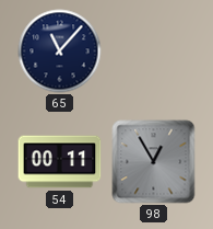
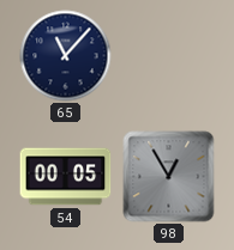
54: 00:11 -> 00:05
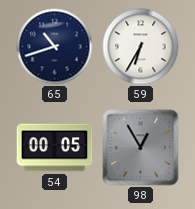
65: 11:07 -> 10:42
59: none -> 6:35
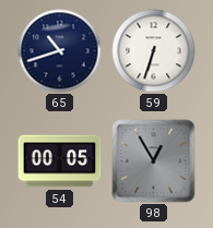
59: 6:35 -> 6:33
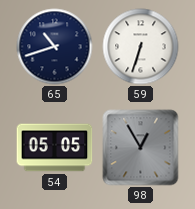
54: 00:05 -> 05:05
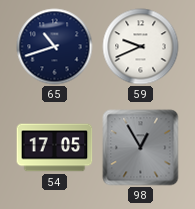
59: 6:33 -> 9:41
54: 05:05 -> 17:05
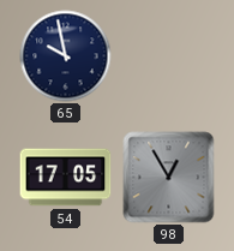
65: 10:42 -> 9:58
59: 9:41 -> none
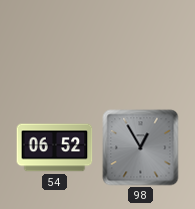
65: 9:58 -> none
54: 17:05 -> 06:52
